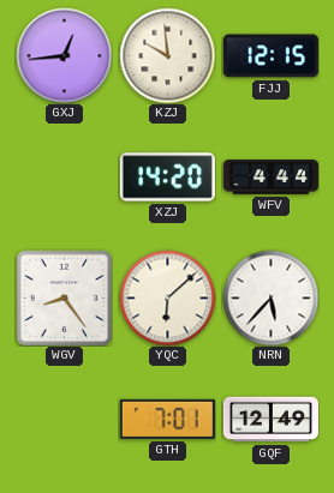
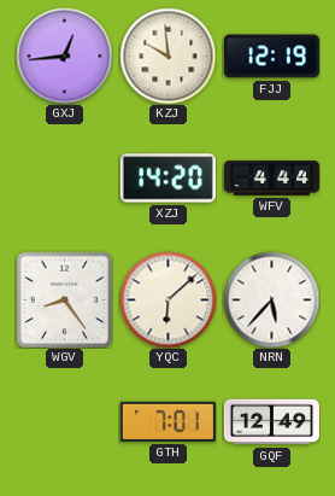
FJJ: 12:15 -> 12:19
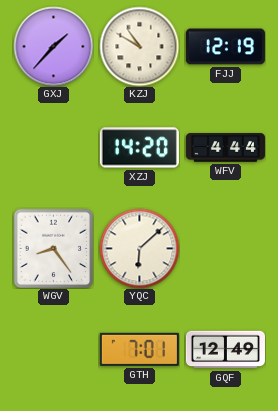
GXJ: 12:44 -> 1:37
KZJ: 9:59 -> 10:50
NRN: 5:37 -> none
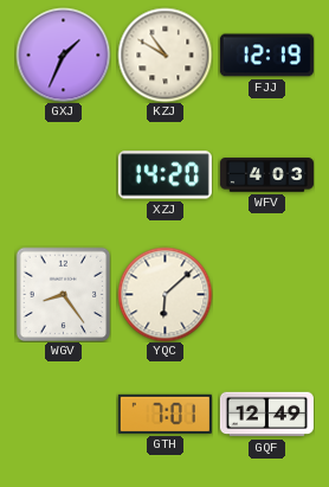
GXJ: 1:37 -> 1:34
WFV: 4:44 -> 4:03
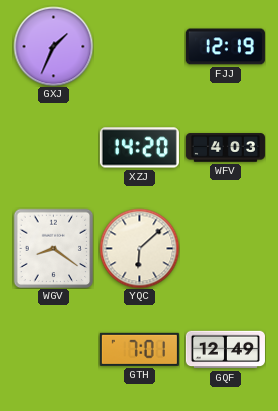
KZJ: 10:50 -> none
WGV: 8:24 -> 8:21
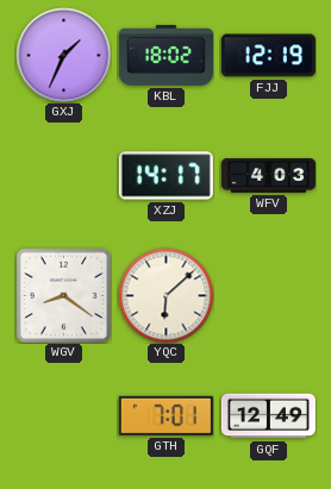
KBL: none -> 18:02
XZJ: 14:20 -> 14:17
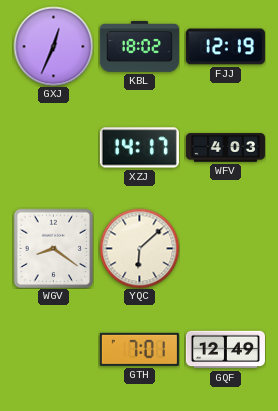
GXJ: 1:34 -> 12:34
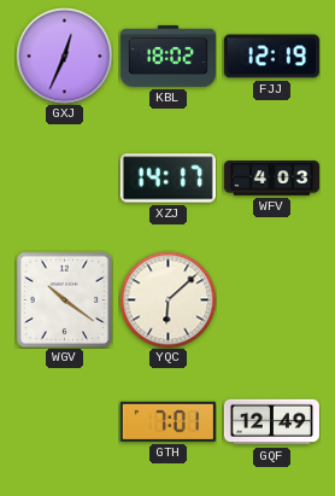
WGV: 8:21 -> 10:21
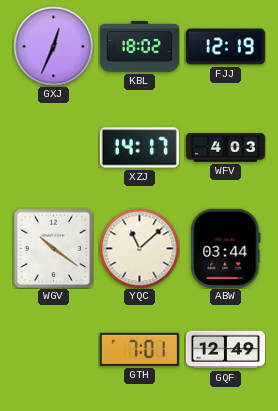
YQC: 6:08 -> 11:08
ABW: none -> 03:44
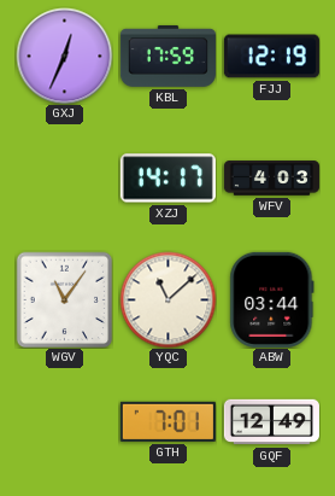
KBL: 18:02 -> 17:59
WGV: 10:21 -> 11:06
